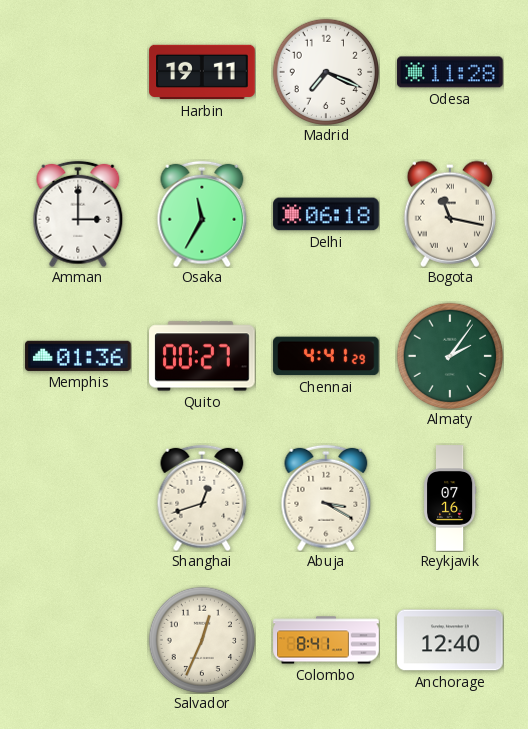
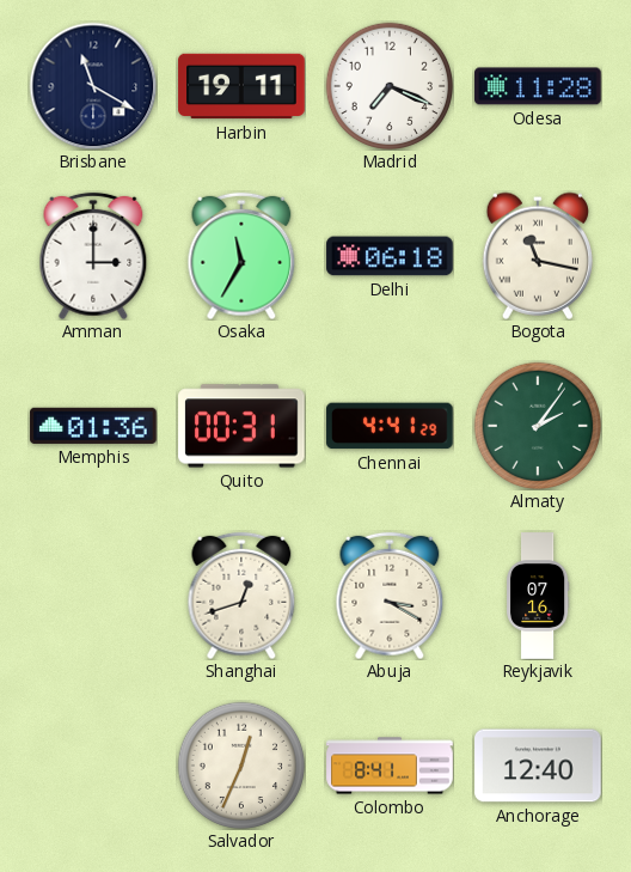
Brisbane: none -> 11:20
Quito: 00:27 -> 00:31
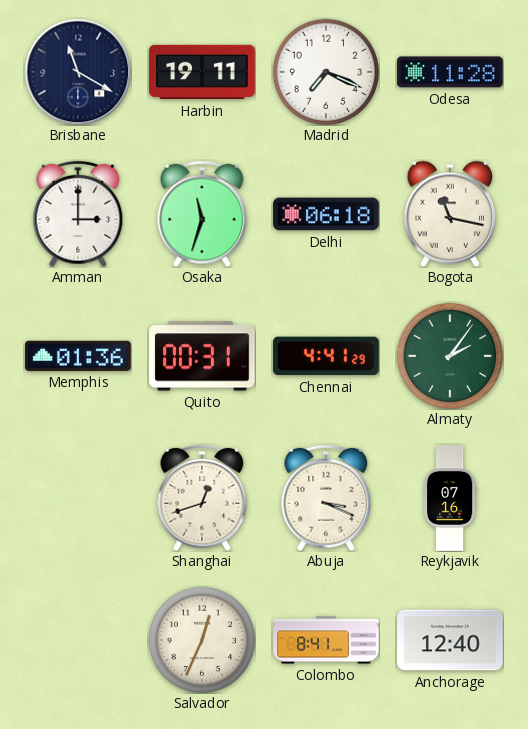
Osaka: 11:35 -> 11:33
Abuja: 3:20 -> 3:19
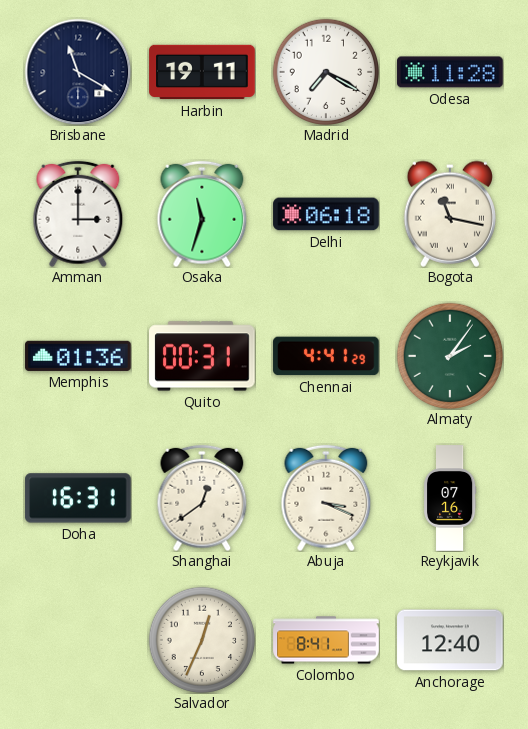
Madrid: 7:19 -> 7:20
Doha: none -> 16:31
Shanghai: 12:42 -> 12:39
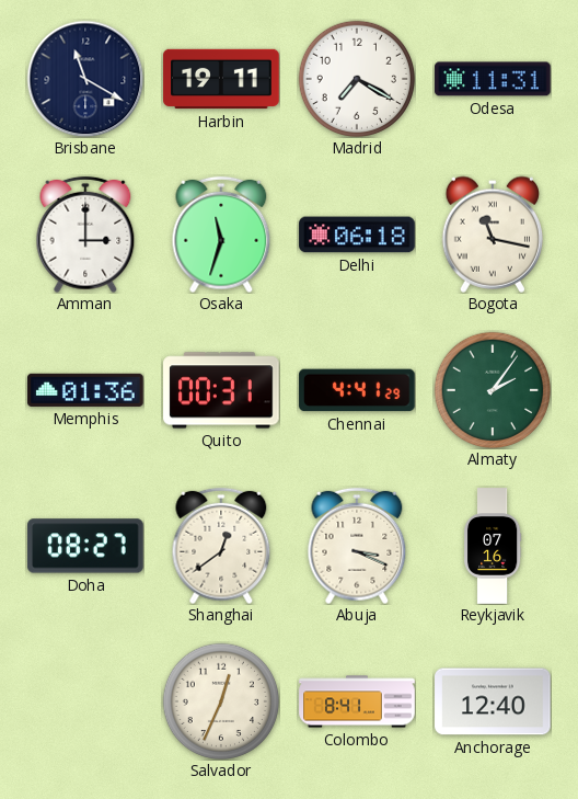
Odesa: 11:28 -> 11:31
Doha: 16:31 -> 08:27
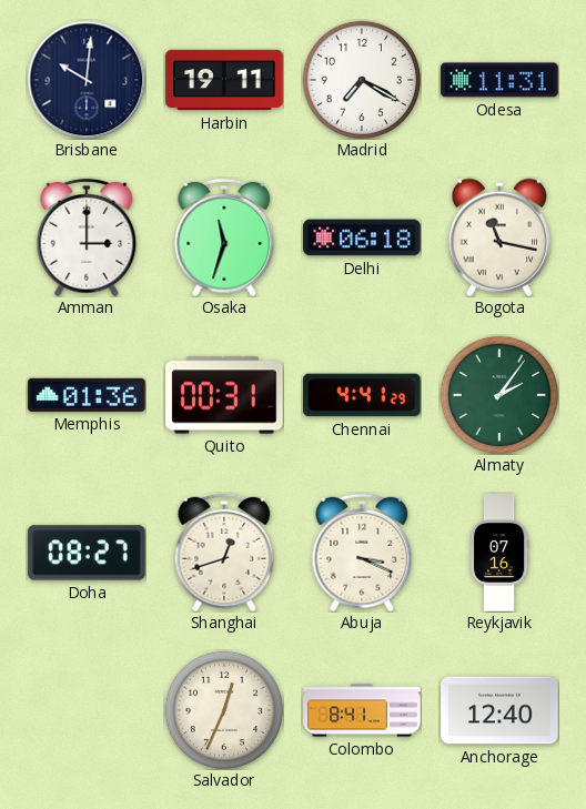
Brisbane: 11:20 -> 10:01
Shanghai: 12:39 -> 12:42
